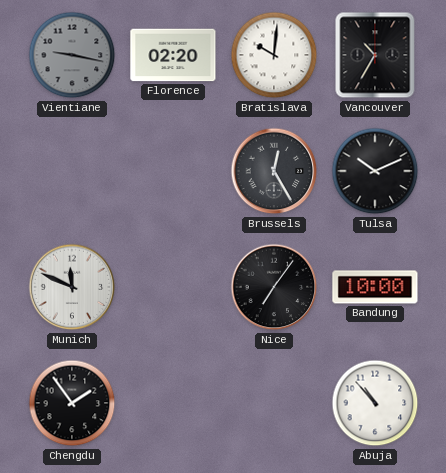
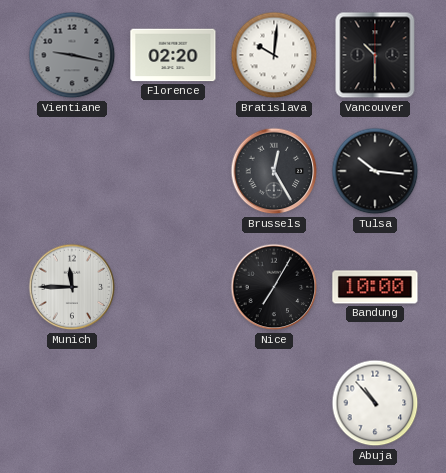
Vancouver: 10:35 -> 10:30
Tulsa: 10:11 -> 10:16
Munich: 11:49 -> 11:45
Nice: 7:06 -> 7:05
Chengdu: 1:54 -> none
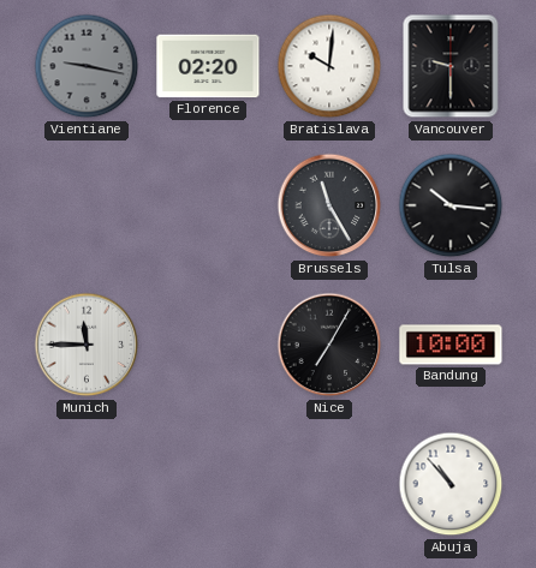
Vancouver: 10:30 -> 9:30
Brussels: 12:25 -> 11:25
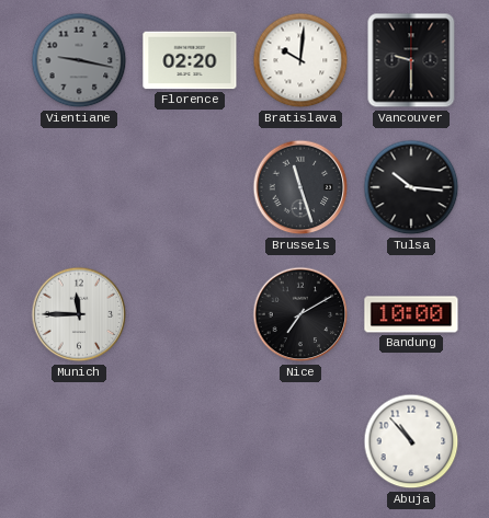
Brussels: 11:25 -> 11:27
Nice: 7:05 -> 7:10
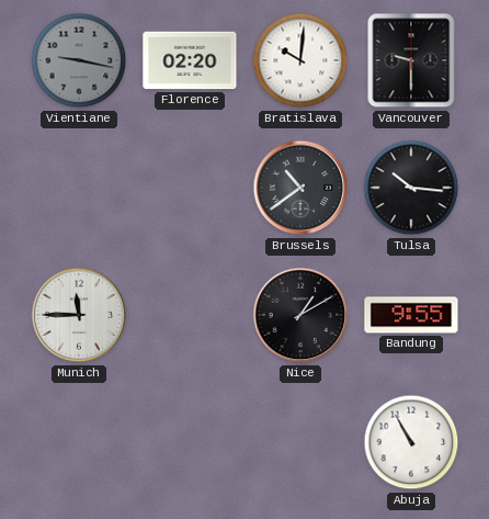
Brussels: 11:27 -> 10:39
Nice: 7:10 -> 1:10
Bandung: 10:00 -> 9:55
Abuja: 10:53 -> 10:55
